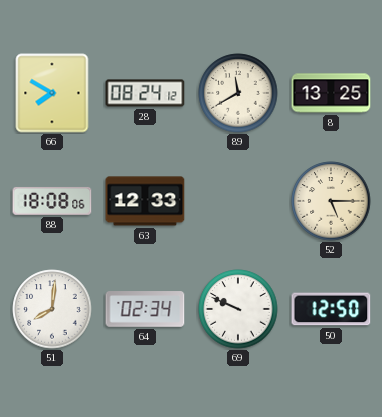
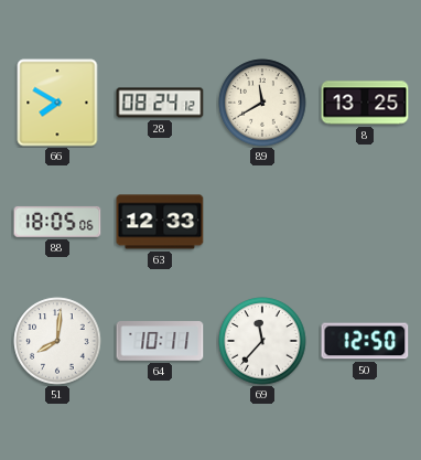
88: 18:08 -> 18:05
52: 5:15 -> none
64: 02:34 -> 10:11
69: 9:49 -> 11:37
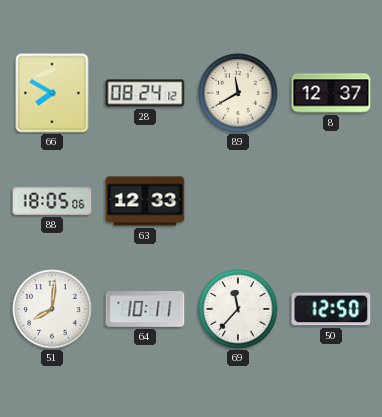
8: 13:25 -> 12:37
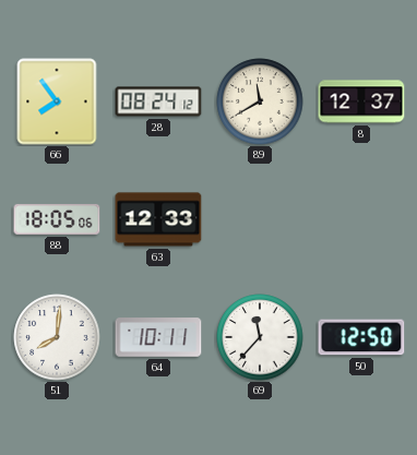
66: 7:50 -> 7:54
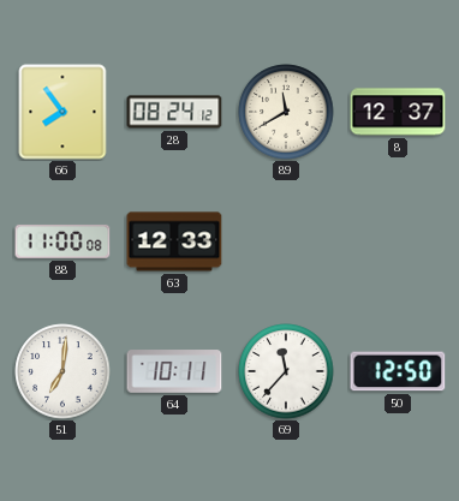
88: 18:05 -> 11:00
51: 8:01 -> 7:01
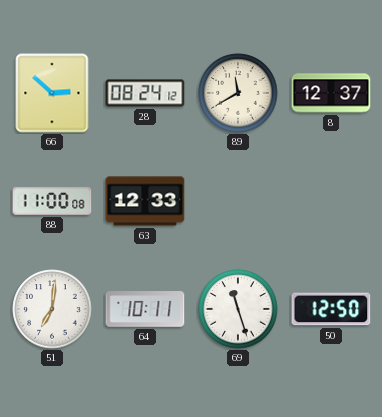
66: 7:54 -> 2:52
69: 11:37 -> 11:27
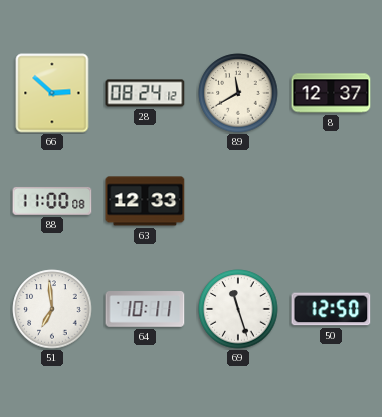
51: 7:01 -> 6:59
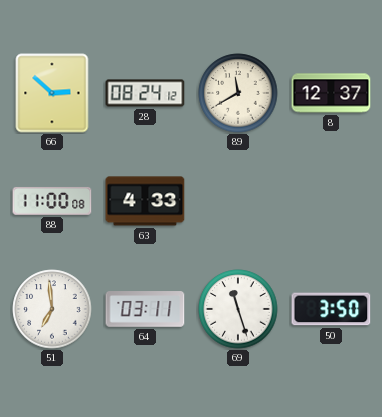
63: 12:33 -> 4:33
64: 10:11 -> 03:11
50: 12:50 -> 3:50
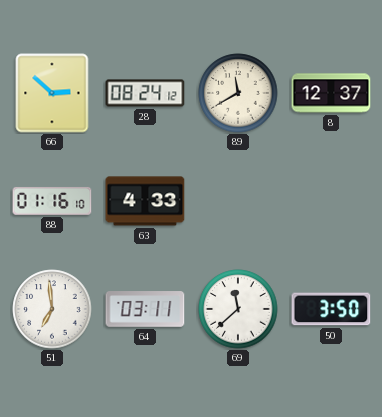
88: 11:00 -> 01:16
69: 11:27 -> 11:38
